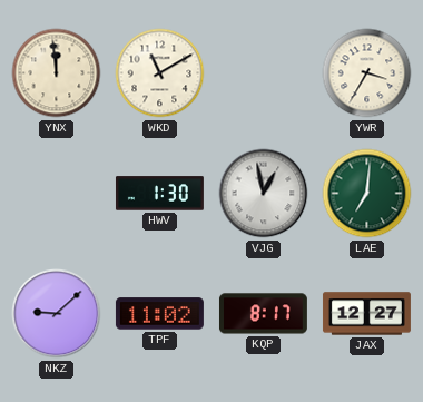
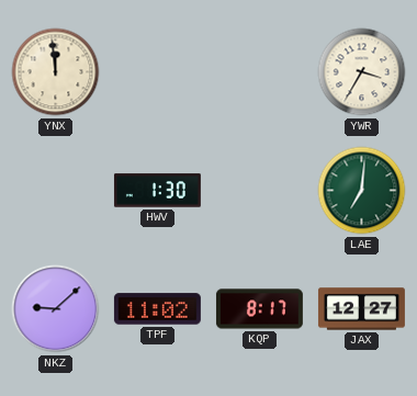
WKD: 11:10 -> none
VJG: 12:58 -> none
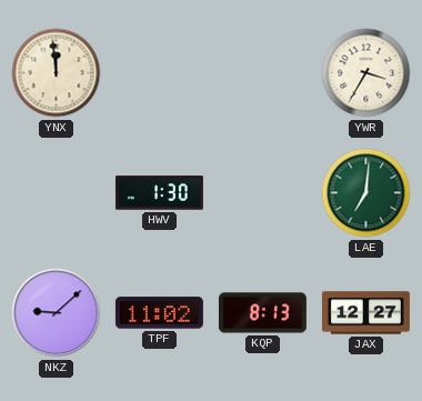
KQP: 8:17 -> 8:13
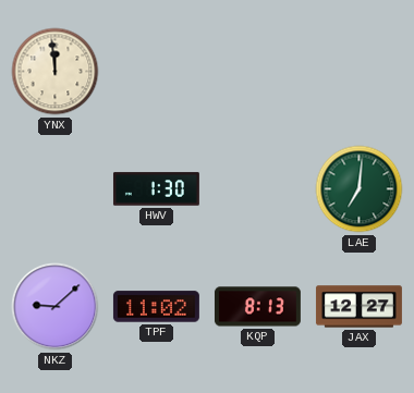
YWR: 3:35 -> none
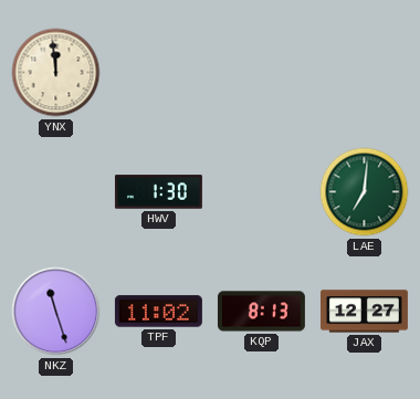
NKZ: 9:08 -> 11:27
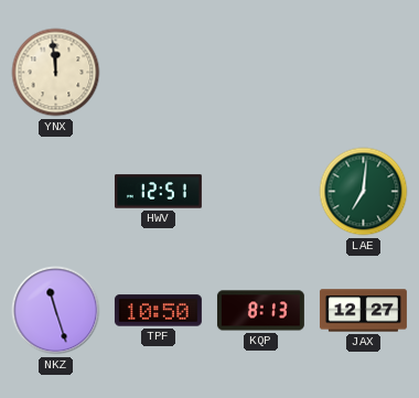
HWV: 1:30 -> 12:51
TPF: 11:02 -> 10:50
